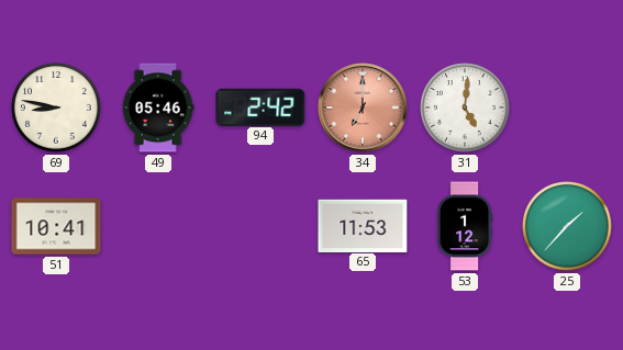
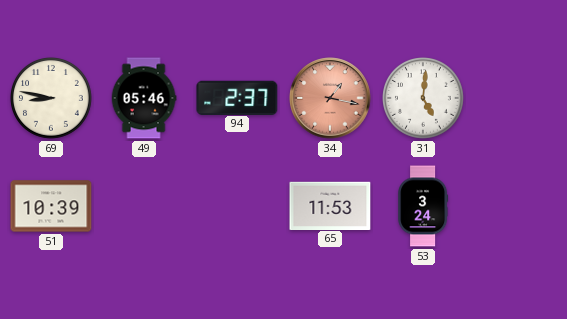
94: 2:42 -> 2:37
34: 7:00 -> 1:17
51: 10:41 -> 10:39
53: 1:12 -> 3:24
25: 1:37 -> none
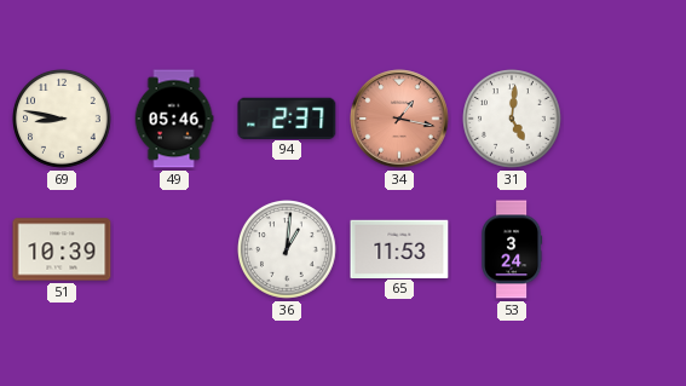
36: none -> 1:01
